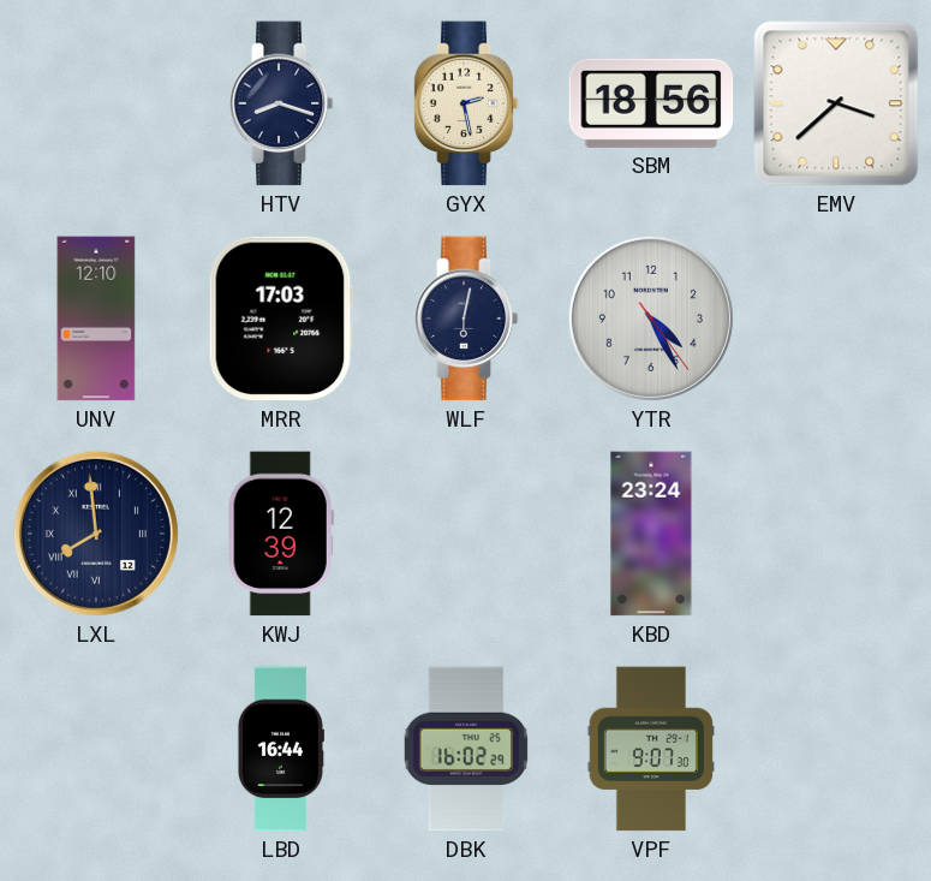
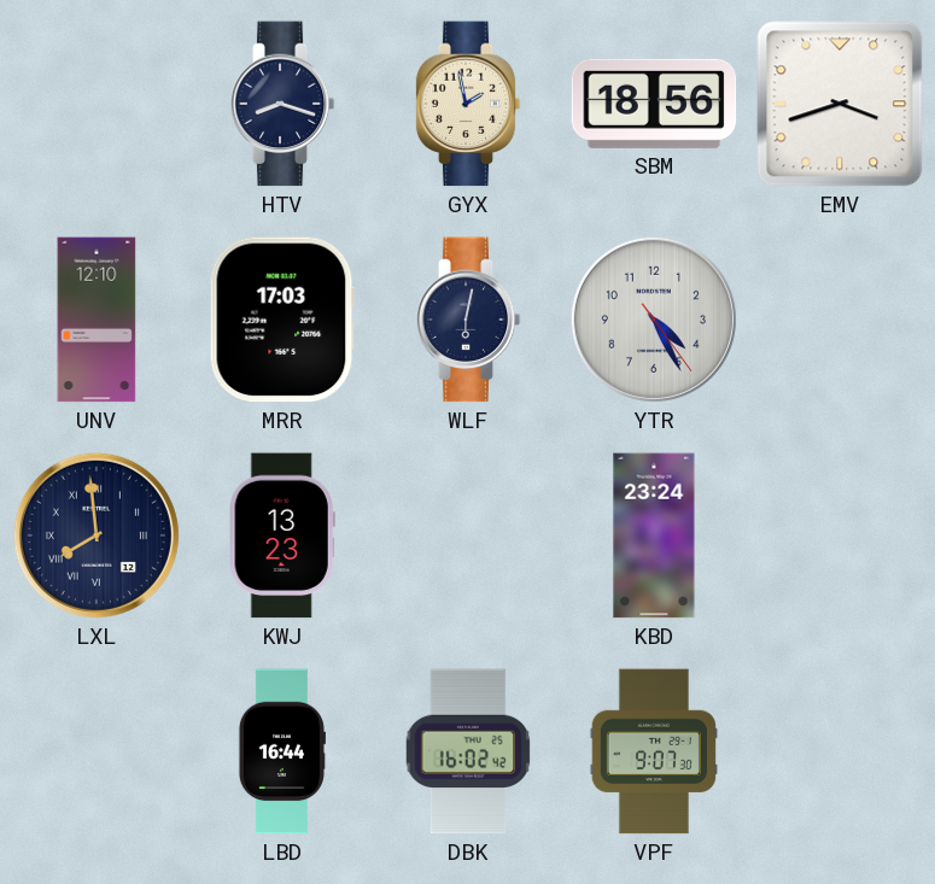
GYX: 2:28 -> 1:58
EMV: 3:38 -> 3:42
KWJ: 12:39 -> 13:23
DBK: 16:02:29 -> 16:02:42
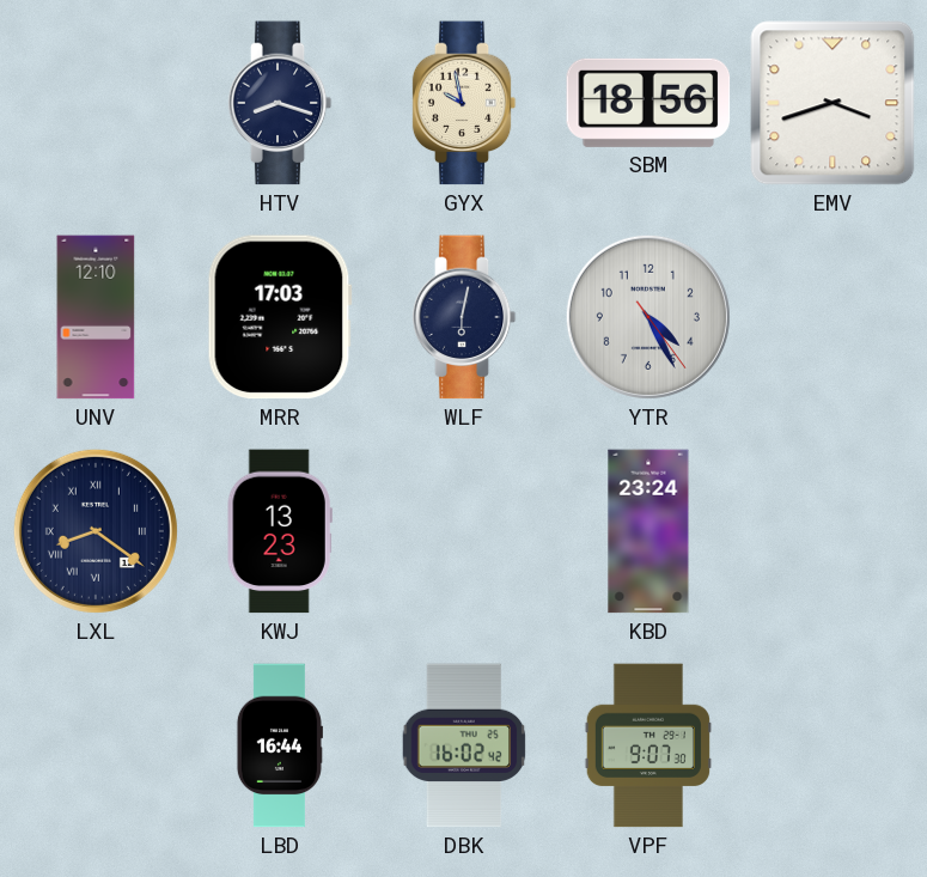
GYX: 1:58 -> 9:58
LXL: 7:59 -> 8:21
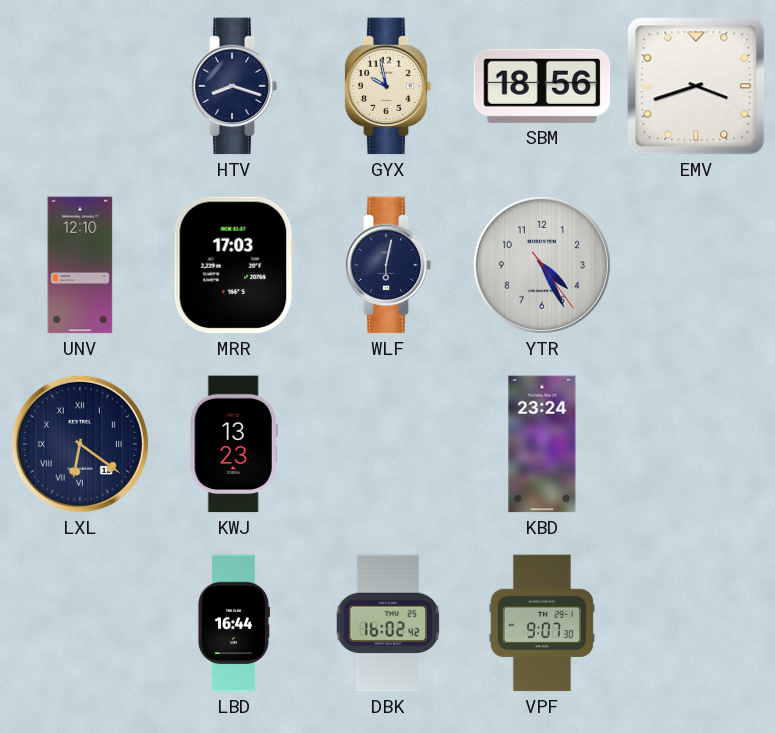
LXL: 8:21 -> 6:21
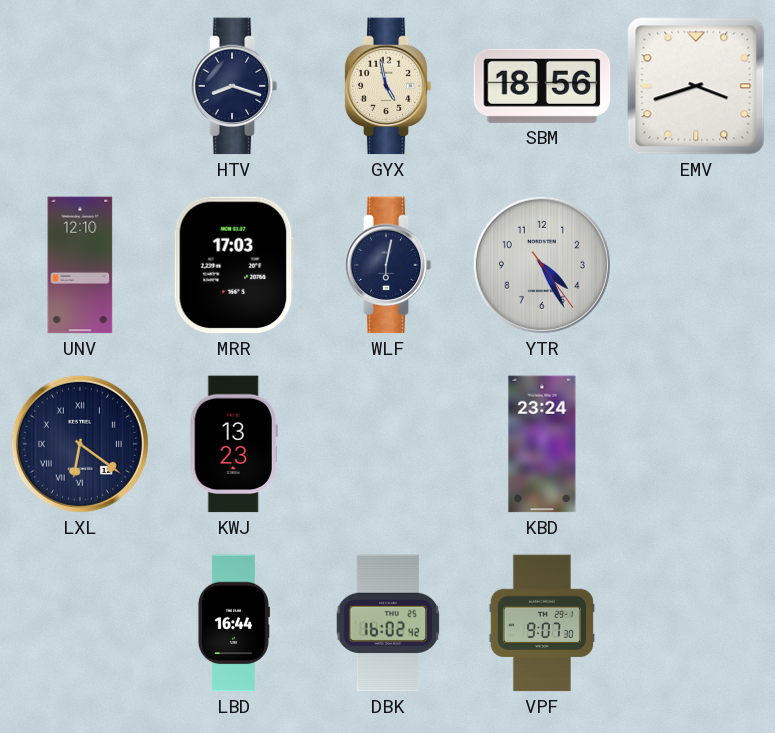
GYX: 9:58 -> 4:58
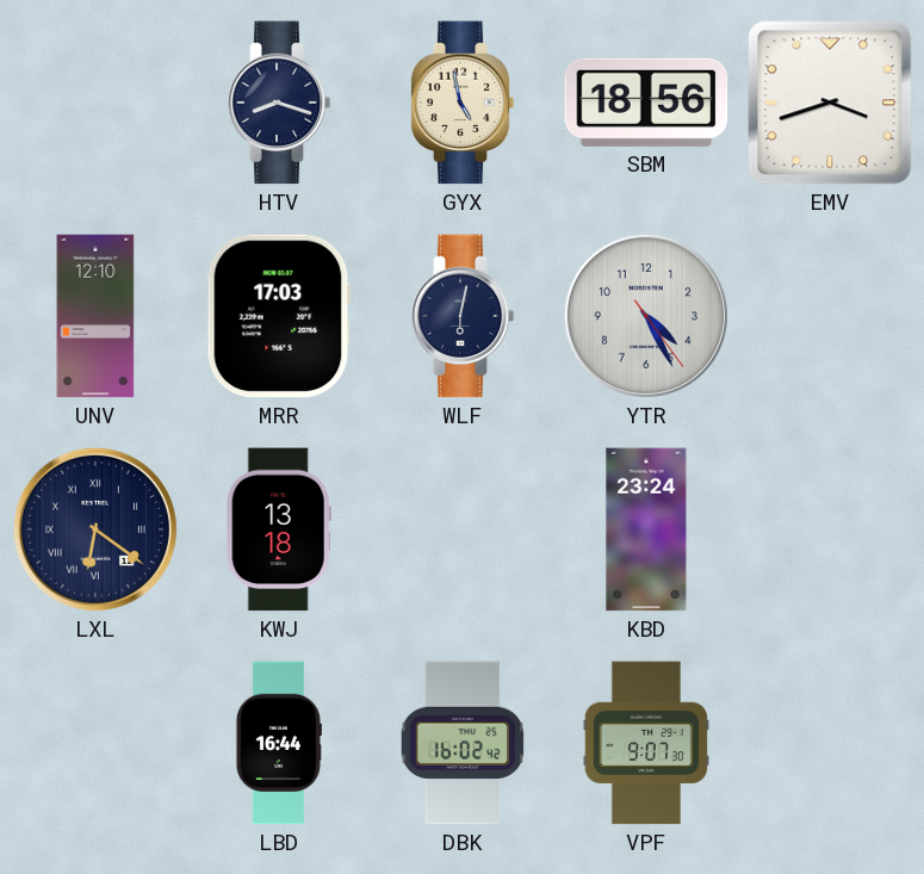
KWJ: 13:23 -> 13:18
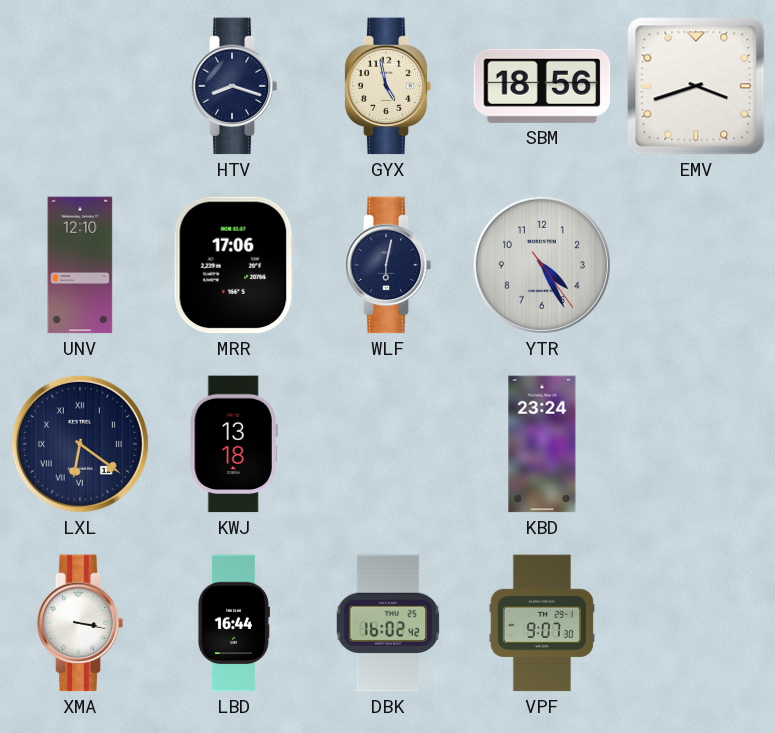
MRR: 17:03 -> 17:06
XMA: none -> 3:17
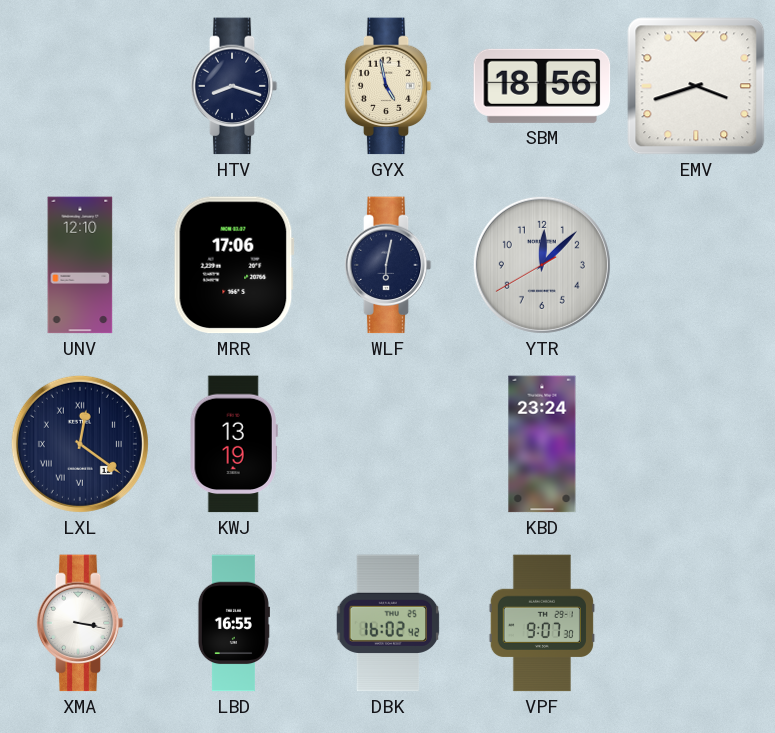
YTR: 4:25 -> 12:07
LXL: 6:21 -> 12:21
KWJ: 13:18 -> 13:19
LBD: 16:44 -> 16:55
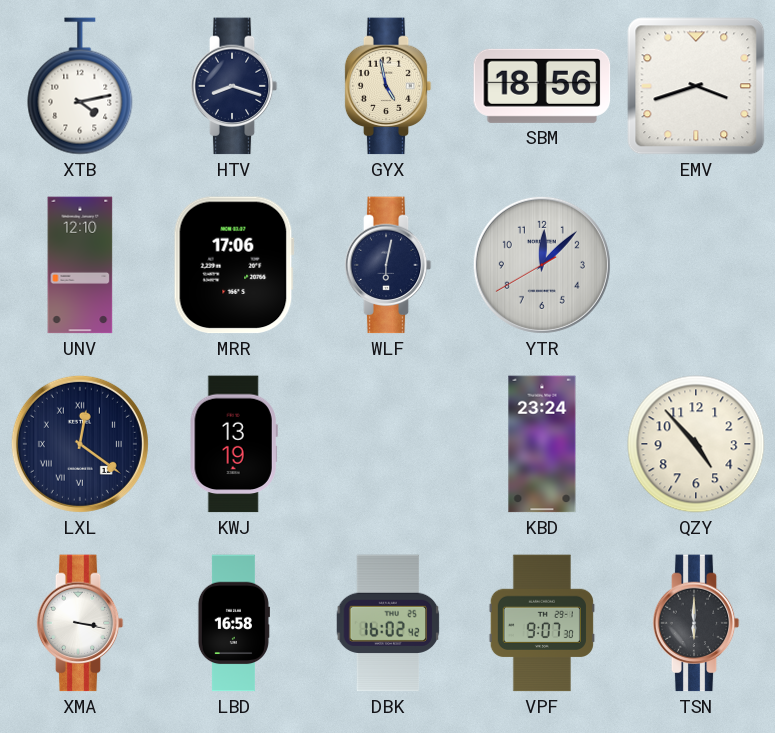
XTB: none -> 4:13
QZY: none -> 4:53
LBD: 16:55 -> 16:58
TSN: none -> 6:00
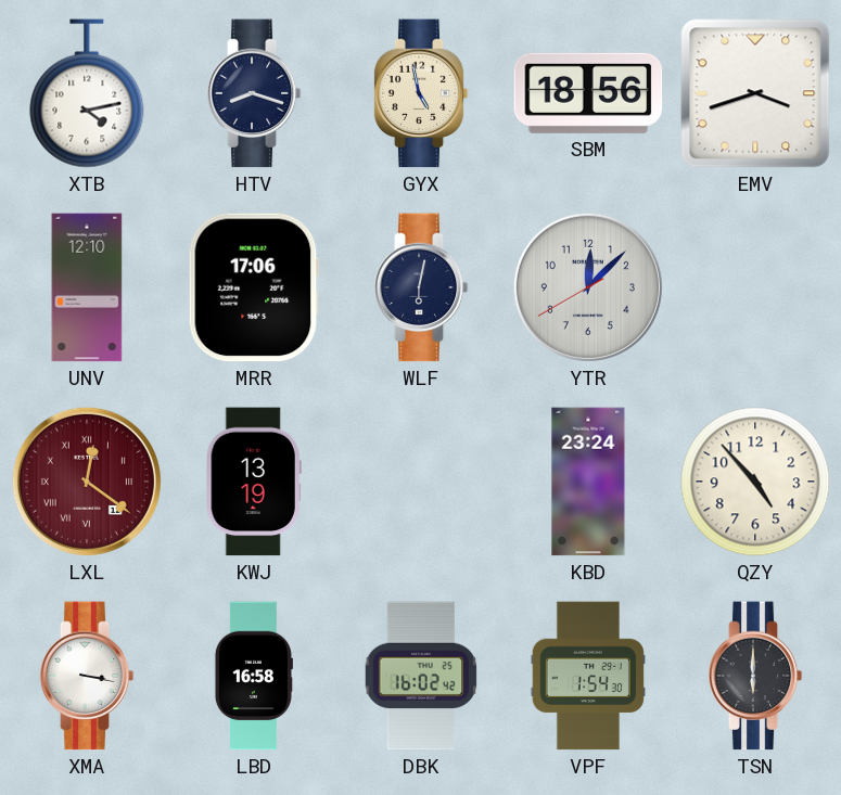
LXL dial: navy -> burgundy
VPF: 9:07 -> 1:54
